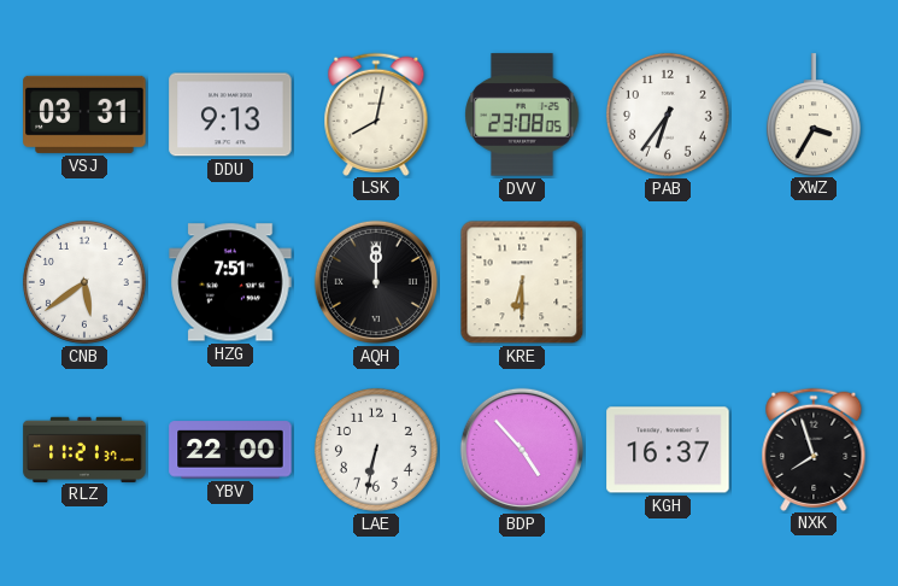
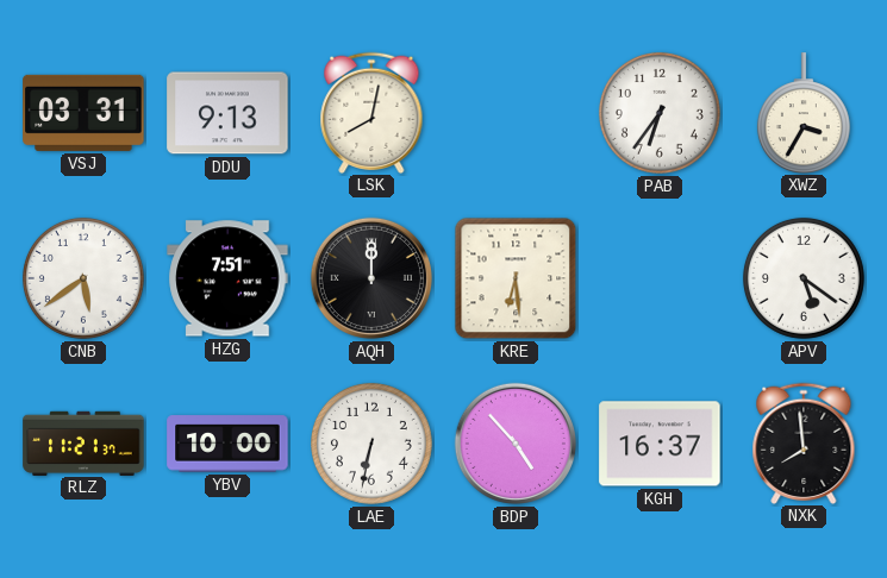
DVV: 23:08 -> none
KRE: 6:30 -> 6:29
APV: none -> 5:21
YBV: 22:00 -> 10:00
NXK: 7:57 -> 7:59
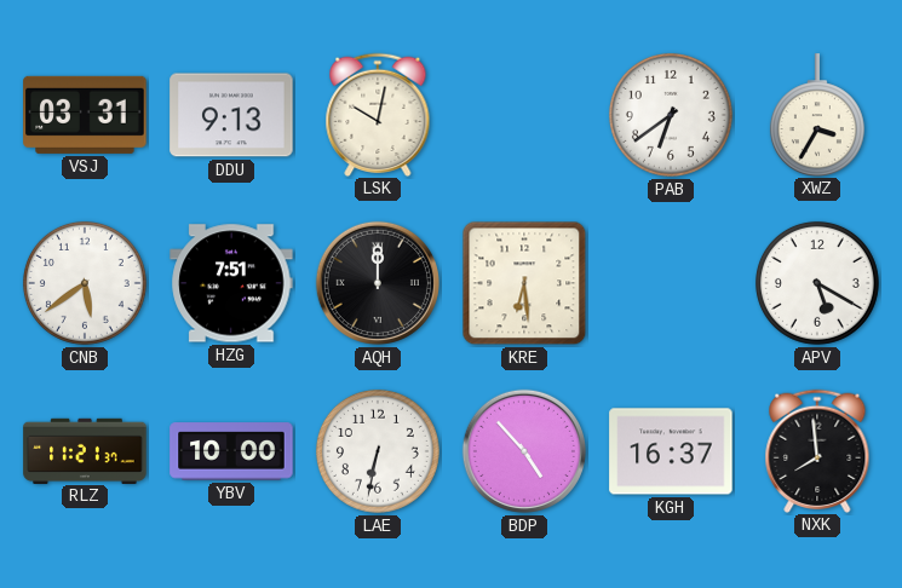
LSK: 8:02 -> 10:02
PAB: 6:36 -> 6:39
APV: 5:21 -> 5:20
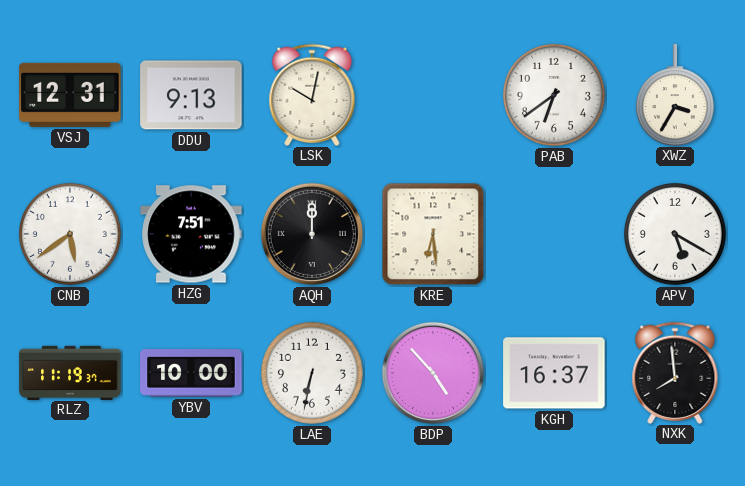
VSJ: 03:31 -> 12:31
RLZ: 11:21 -> 11:19
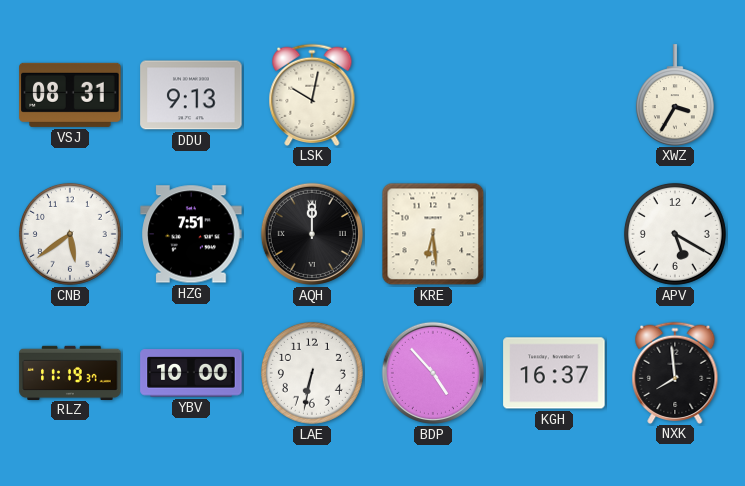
VSJ: 12:31 -> 08:31
PAB: 6:39 -> none
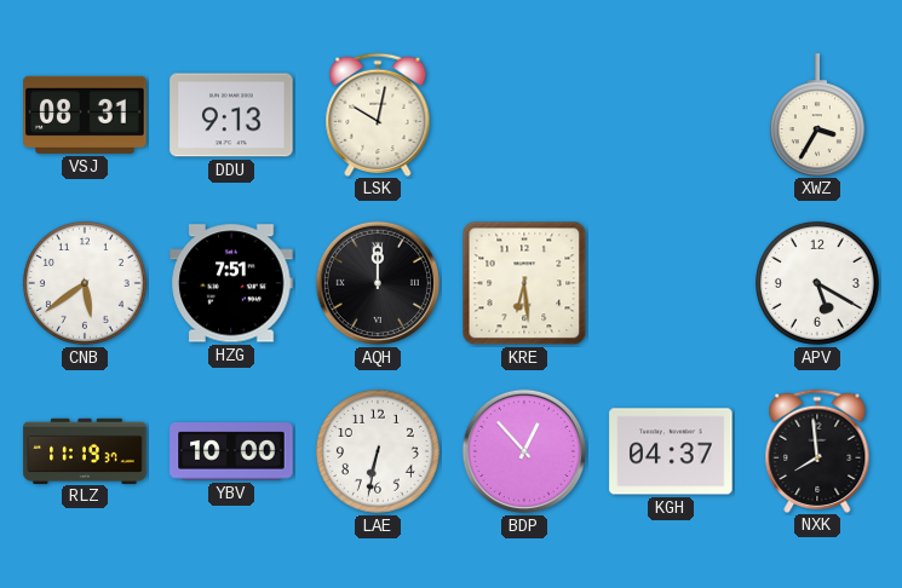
BDP: 4:53 -> 12:53
KGH: 16:37 -> 04:37
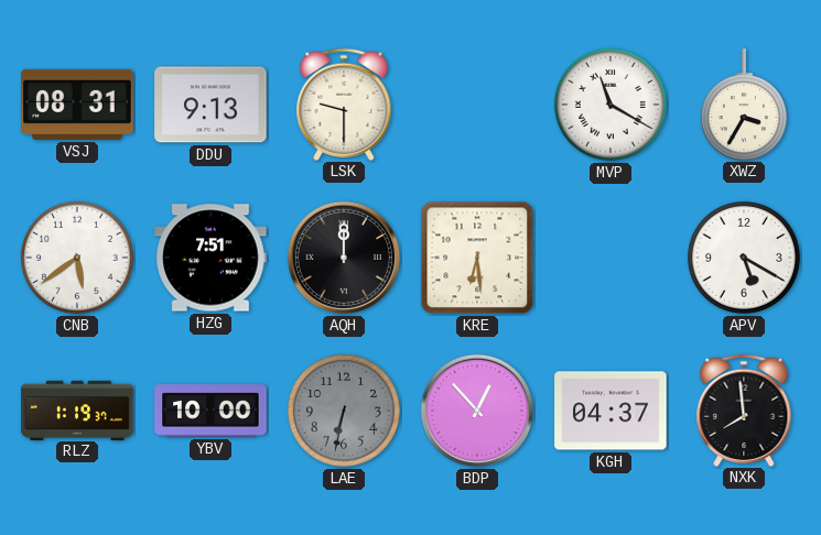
LSK: 10:02 -> 9:30
MVP: none -> 11:20
RLZ: 11:19 -> 1:19
LAE dial: white -> grey
